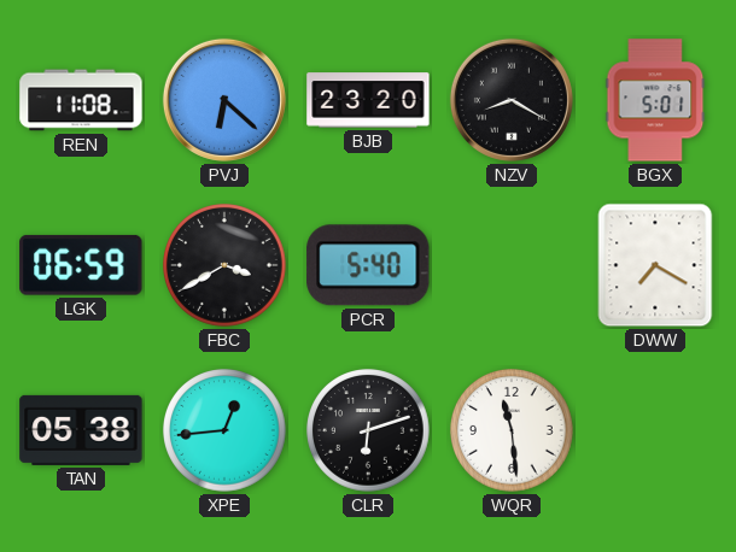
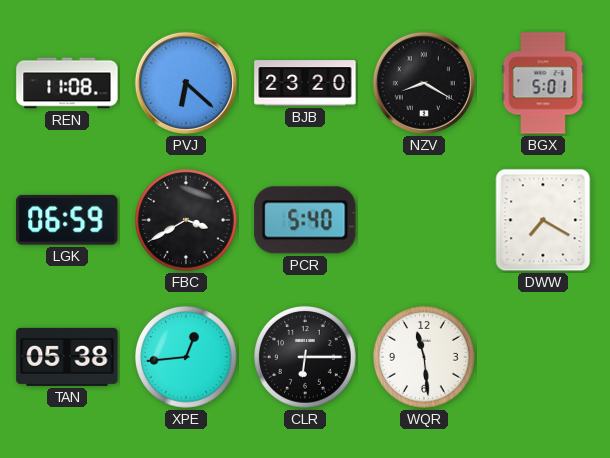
CLR: 6:12 -> 6:15
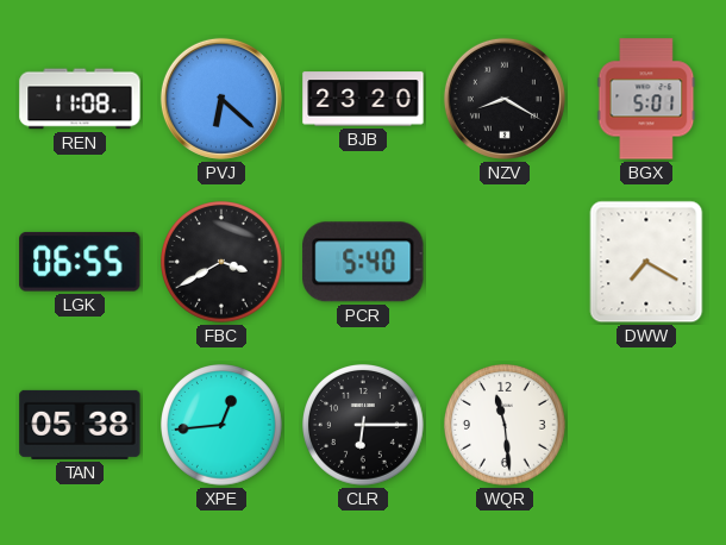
LGK: 06:59 -> 06:55
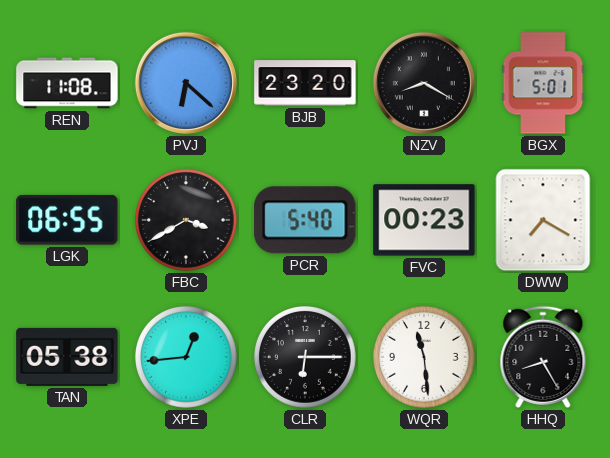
FVC: none -> 00:23
HHQ: none -> 8:25
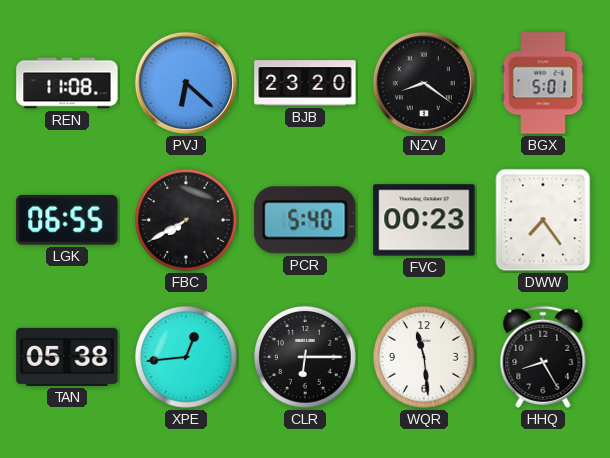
NZV: 8:20 -> 8:21
FBC: 3:40 -> 7:40
DWW: 7:20 -> 7:24
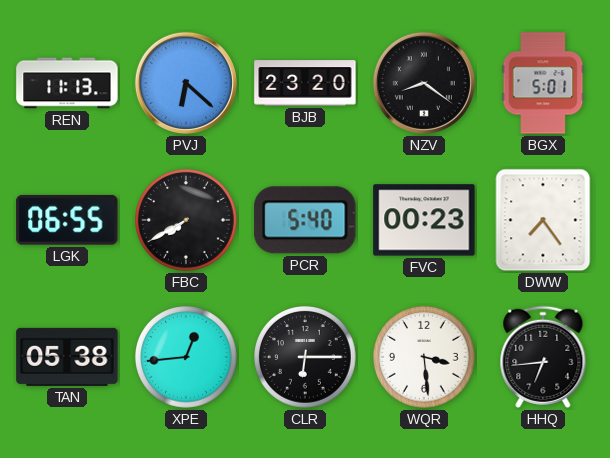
REN: 11:08 -> 11:13
WQR: 11:29 -> 3:29
HHQ: 8:25 -> 6:44
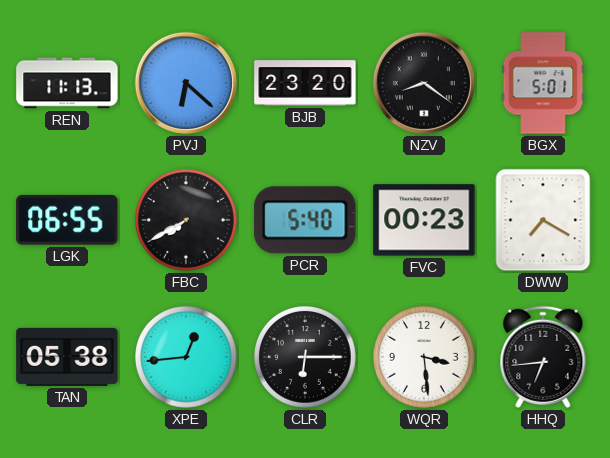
DWW: 7:24 -> 7:20
